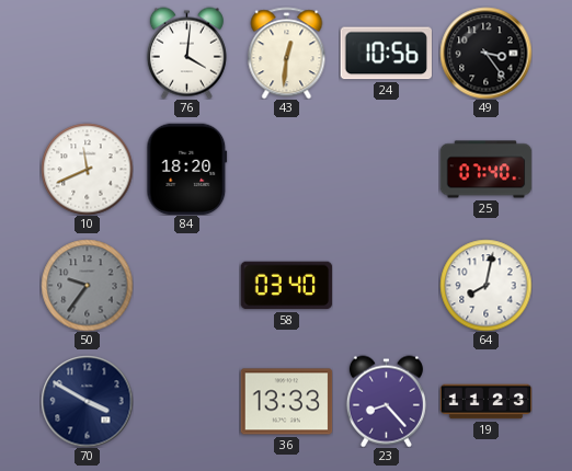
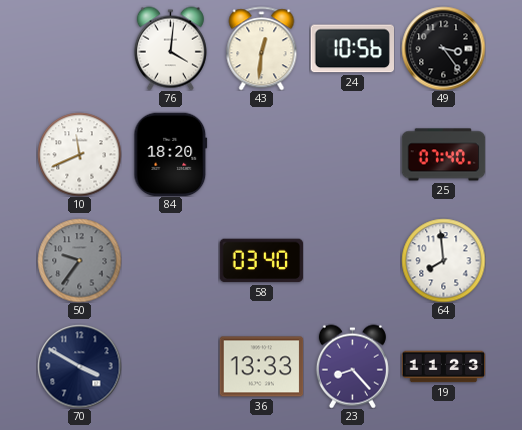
64: 8:02 -> 7:59
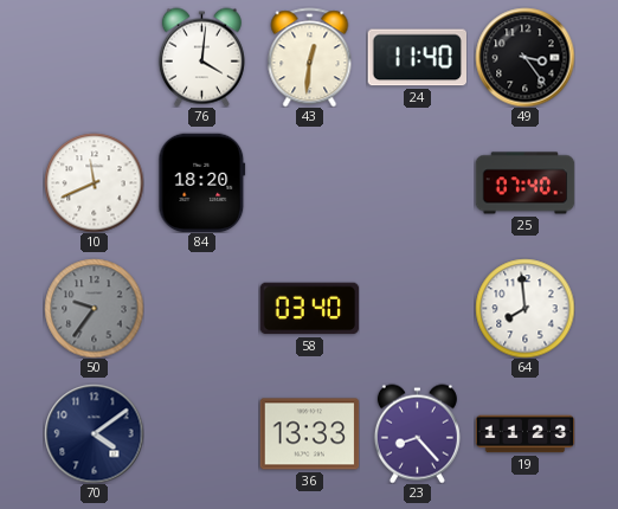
24: 10:56 -> 11:40
70: 3:50 -> 4:09
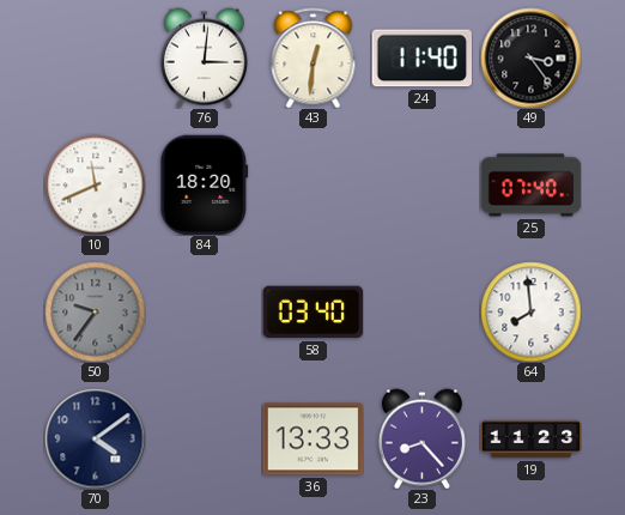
76: 4:01 -> 3:01
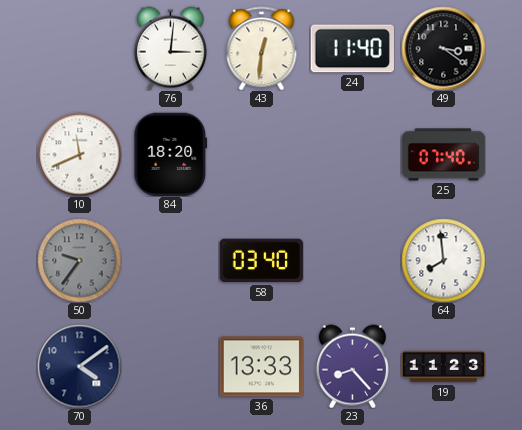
49: 3:24 -> 3:21
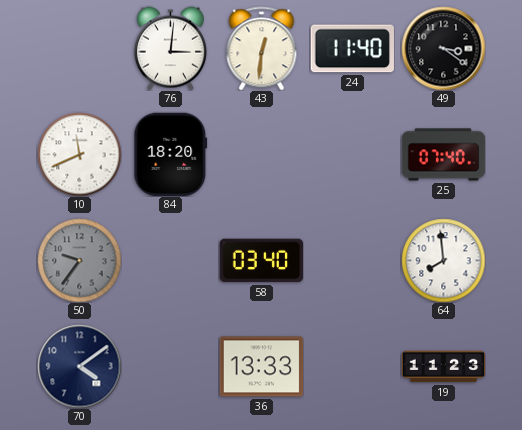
23: 8:23 -> none
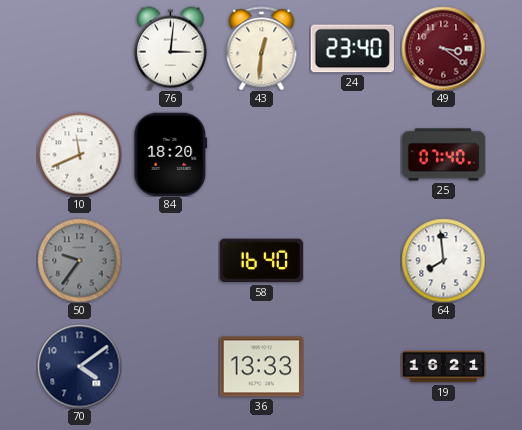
24: 11:40 -> 23:40
49 dial: black -> burgundy
58: 03:40 -> 16:40
19: 11:23 -> 16:21
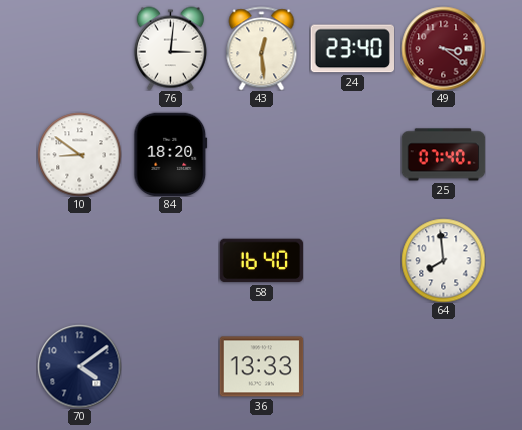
43: 12:31 -> 12:29
10: 11:41 -> 8:51
50: 9:36 -> none
19: 16:21 -> none
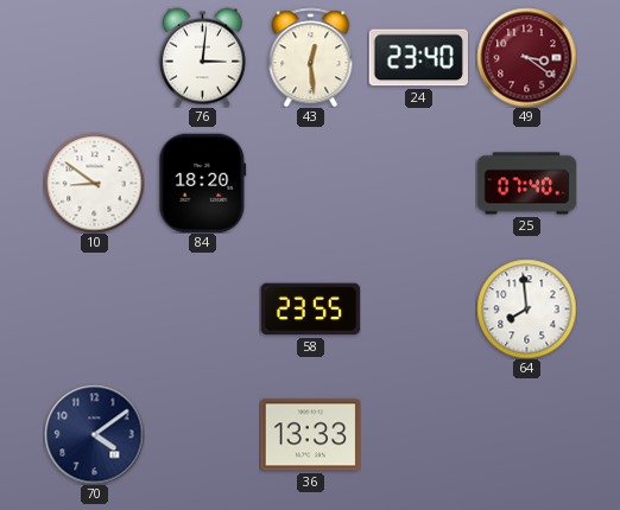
58: 16:40 -> 23:55
